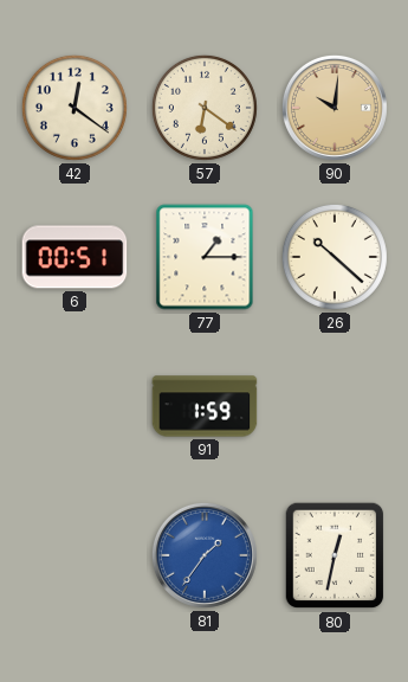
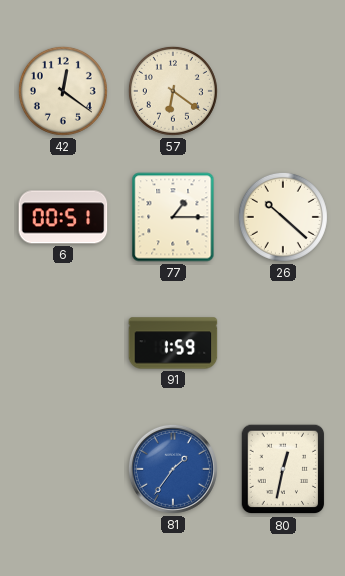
90: 10:01 -> none
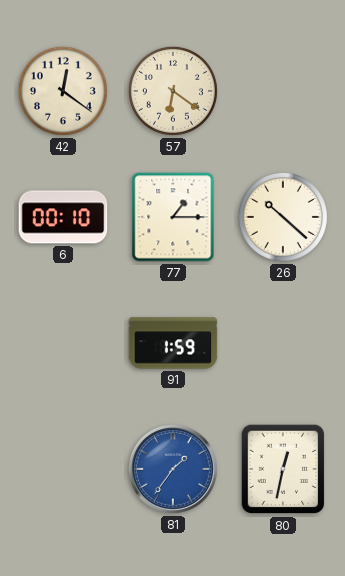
6: 00:51 -> 00:10
